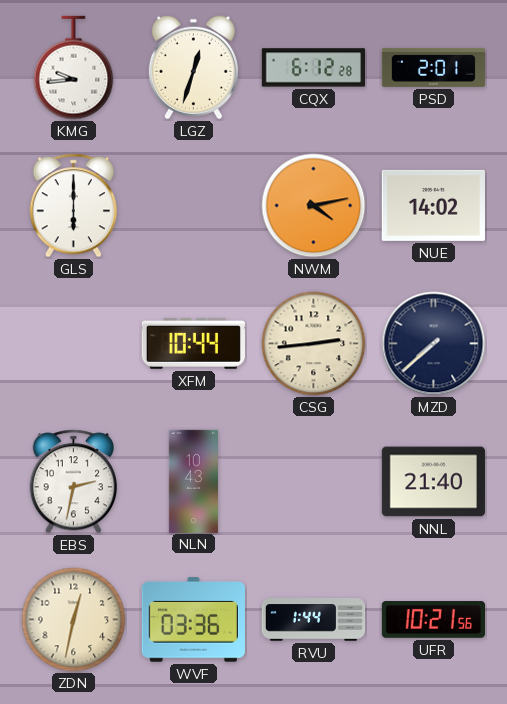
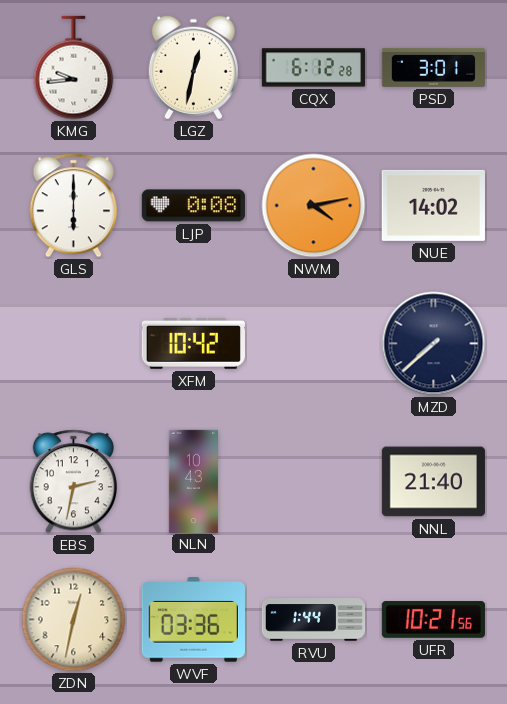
LGZ: 12:33 -> 12:32
PSD: 2:01 -> 3:01
LJP: none -> 0:08
XFM: 10:44 -> 10:42
CSG: 2:44 -> none
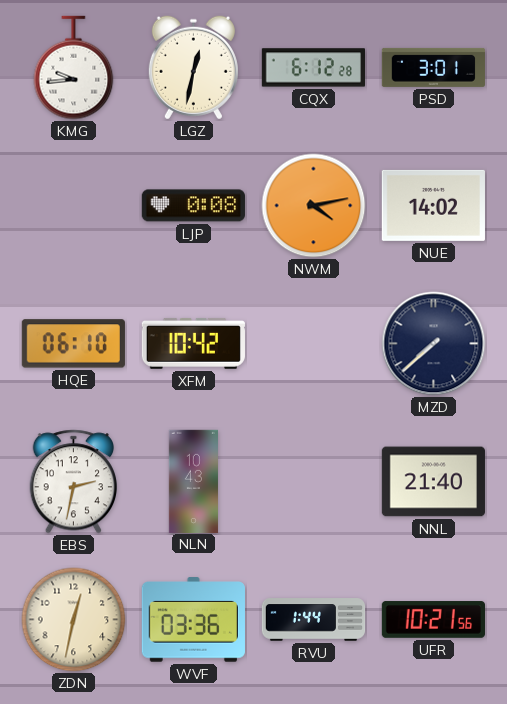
GLS: 6:00 -> none
HQE: none -> 06:10
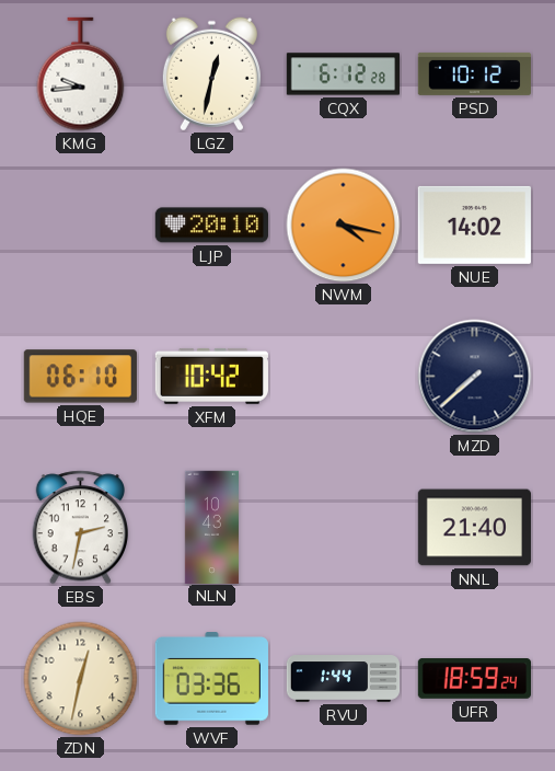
PSD: 3:01 -> 10:12
LJP: 0:08 -> 20:10
NWM: 4:13 -> 4:17
UFR: 10:21 -> 18:59
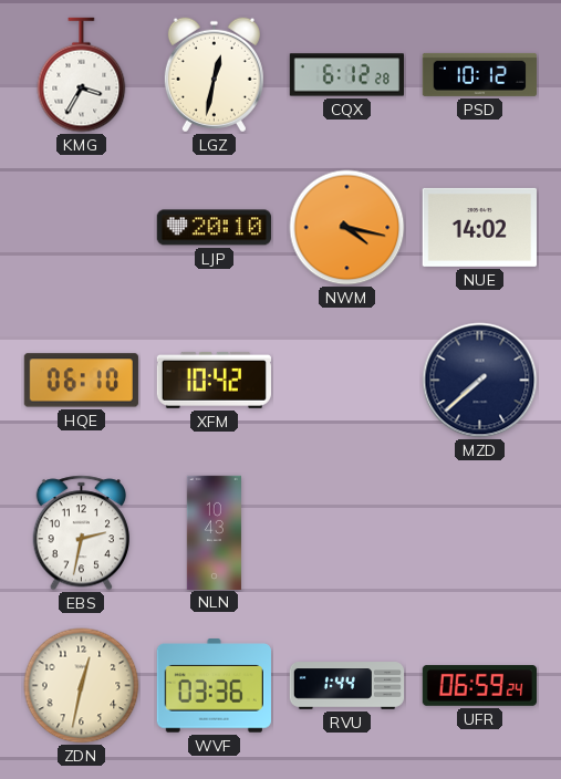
KMG: 9:44 -> 3:35
NNL: 21:40 -> none
UFR: 18:59 -> 06:59
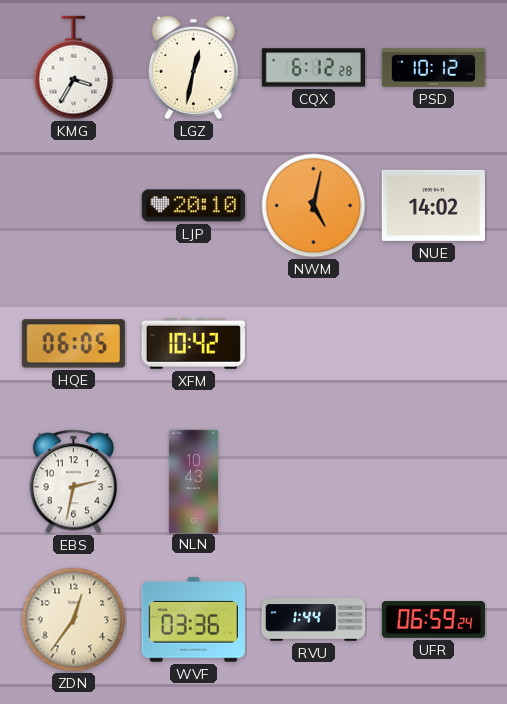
NWM: 4:17 -> 5:02
HQE: 06:10 -> 06:05
MZD: 7:38 -> none
ZDN: 12:32 -> 12:36
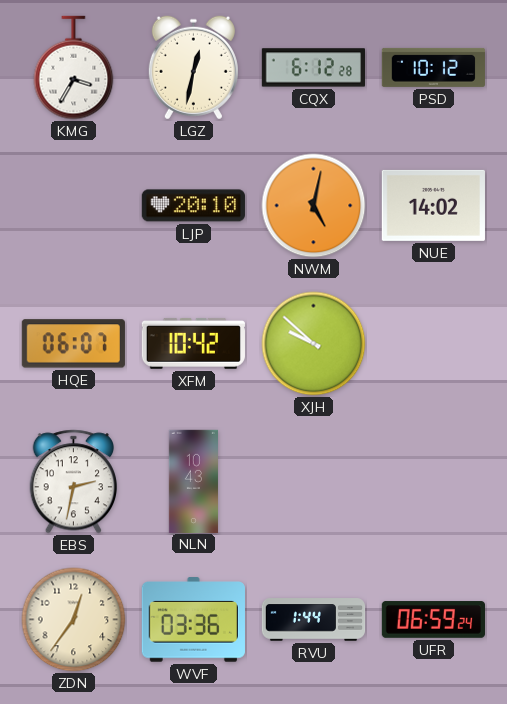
HQE: 06:05 -> 06:07
XJH: none -> 9:52
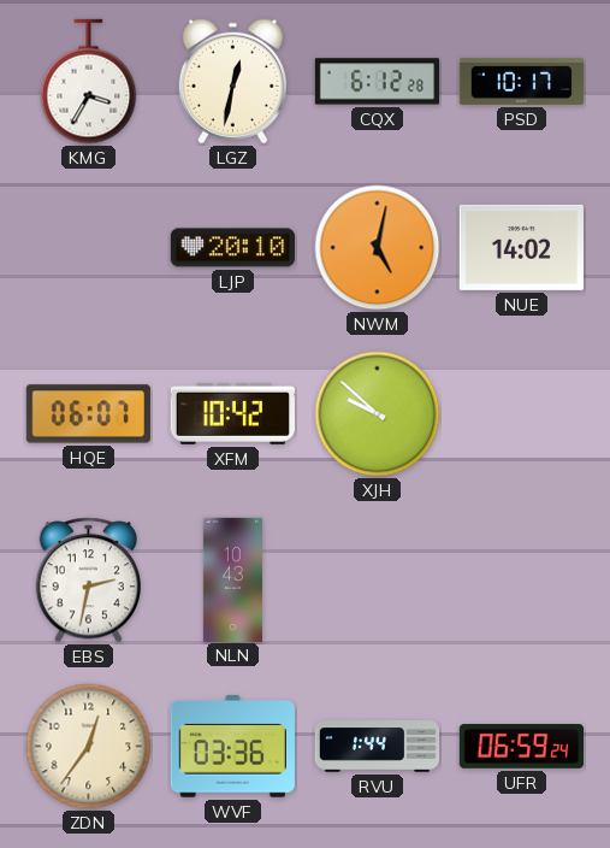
PSD: 10:12 -> 10:17
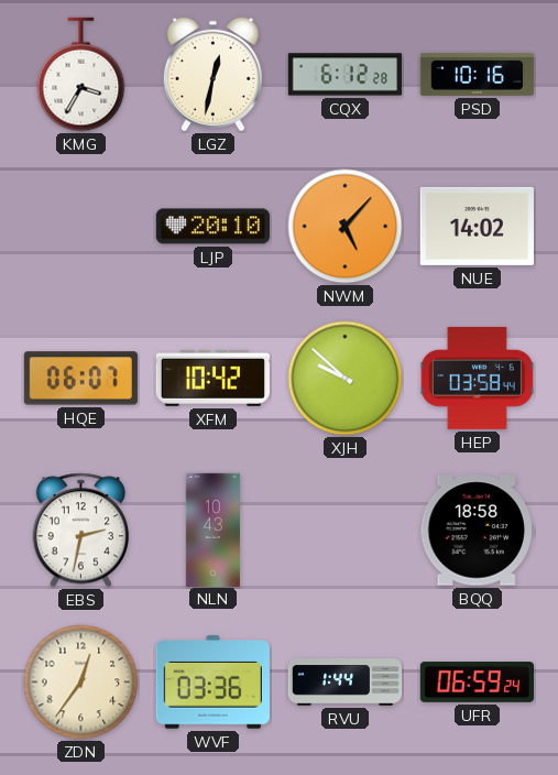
PSD: 10:17 -> 10:16
NWM: 5:02 -> 5:07
HEP: none -> 03:58
BQQ: none -> 18:58
